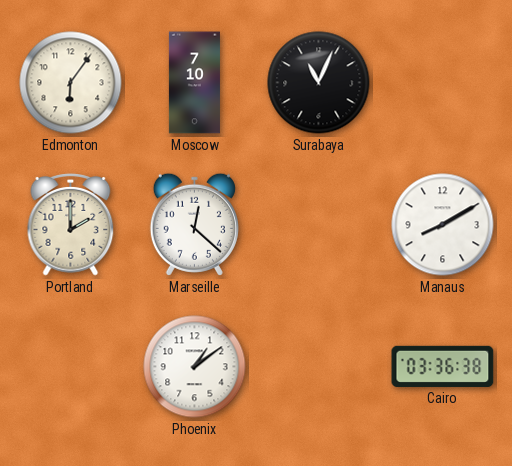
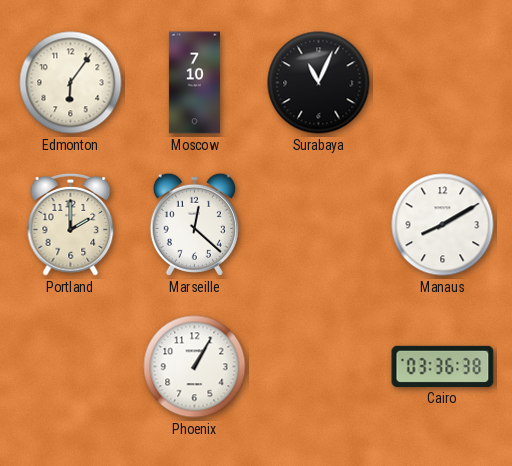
Phoenix: 1:09 -> 1:05
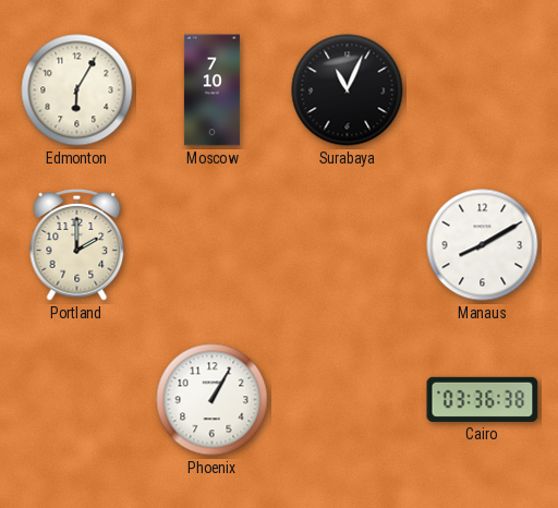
Edmonton: 6:06 -> 6:05
Marseille: 12:22 -> none
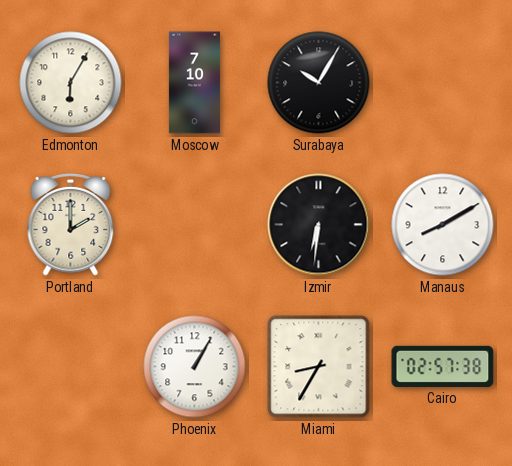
Surabaya: 11:04 -> 10:05
Izmir: none -> 6:31
Miami: none -> 8:35
Cairo: 03:36 -> 02:57
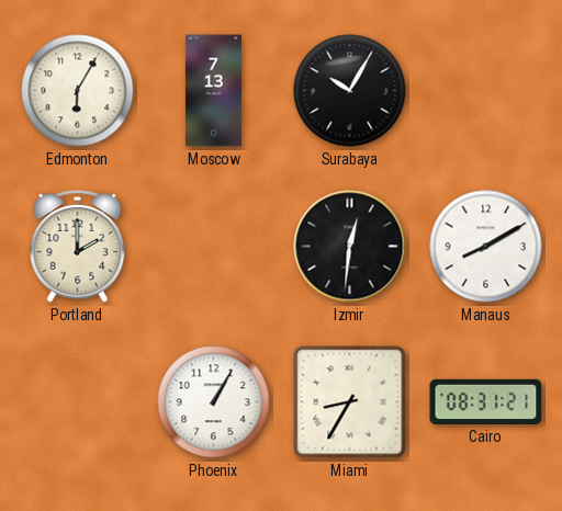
Moscow: 7:10 -> 7:13
Izmir: 6:31 -> 12:31
Cairo: 02:57 -> 08:31
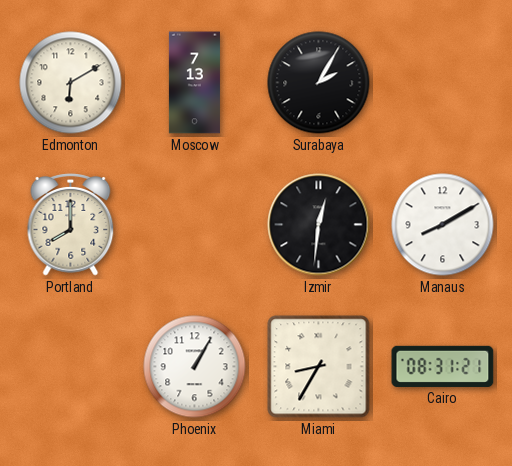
Edmonton: 6:05 -> 6:10
Surabaya: 10:05 -> 2:05
Portland: 2:00 -> 8:00
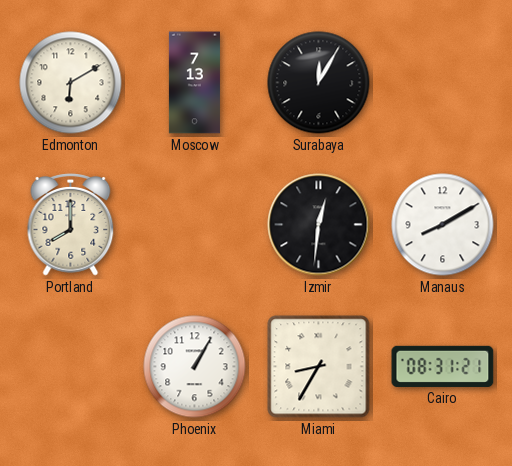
Surabaya: 2:05 -> 12:05
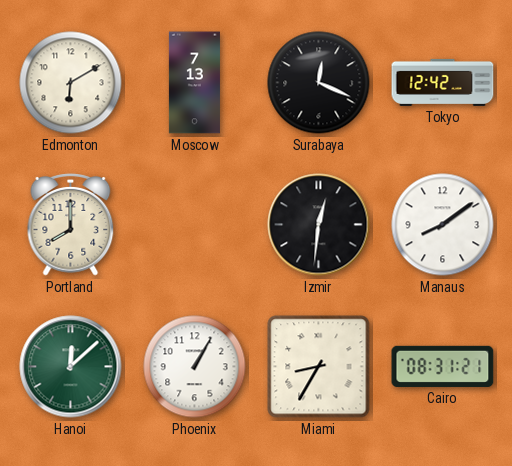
Surabaya: 12:05 -> 12:19
Tokyo: none -> 12:42
Manaus: 8:10 -> 8:09
Hanoi: none -> 12:08
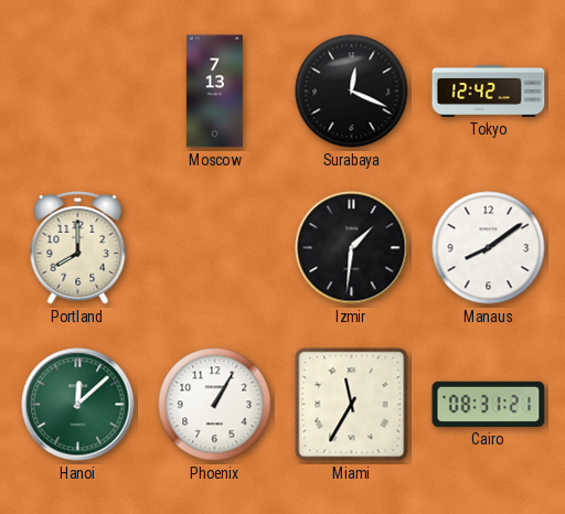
Edmonton: 6:10 -> none
Izmir: 12:31 -> 1:31
Miami: 8:35 -> 11:35
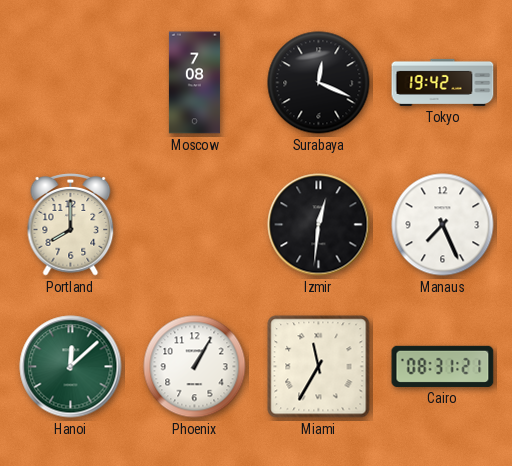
Moscow: 7:13 -> 7:08
Tokyo: 12:42 -> 19:42
Izmir: 1:31 -> 12:31
Manaus: 8:09 -> 7:26
